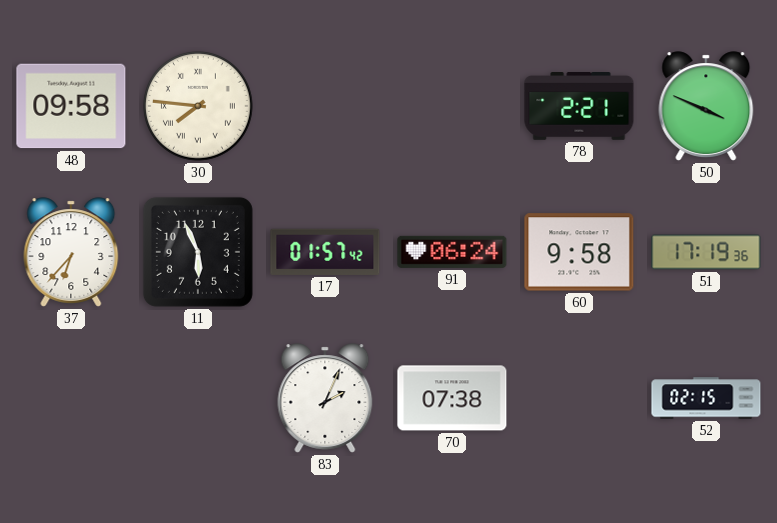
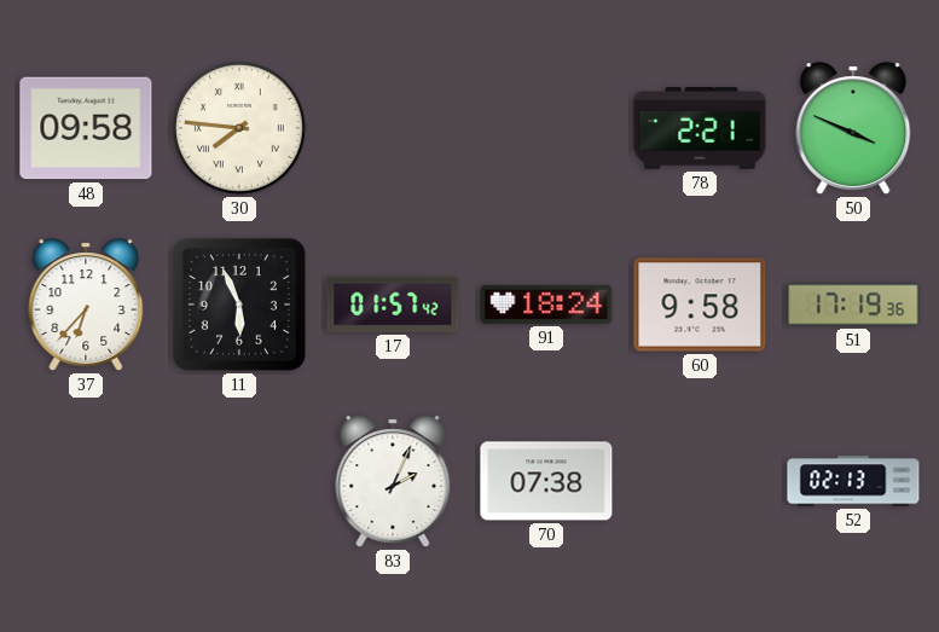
91: 06:24 -> 18:24
52: 02:15 -> 02:13
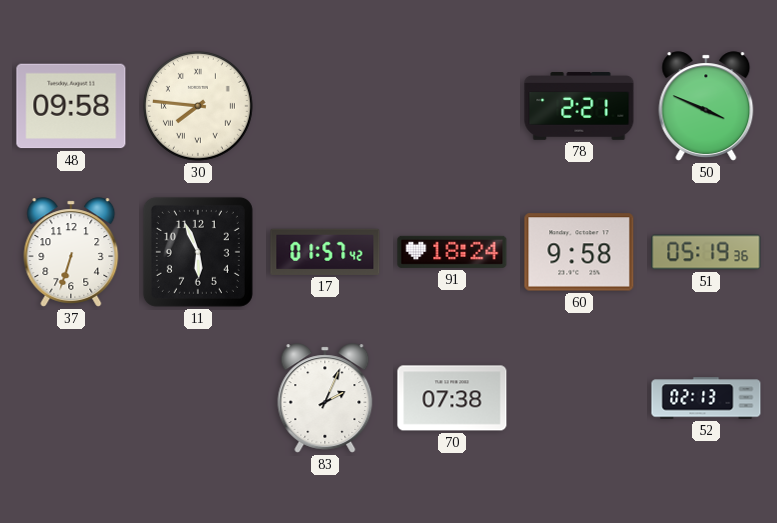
37: 6:37 -> 6:33
51: 17:19 -> 05:19
